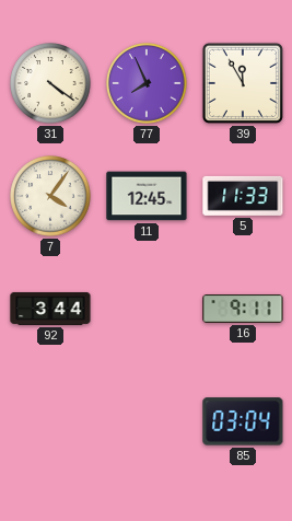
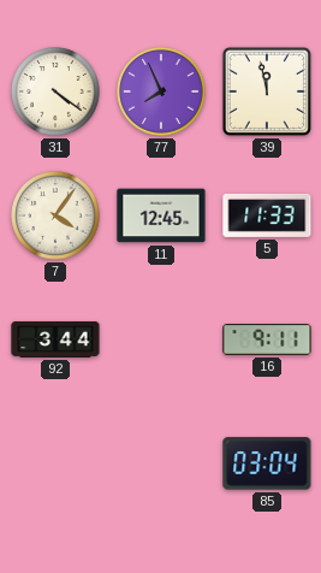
39: 11:55 -> 11:58
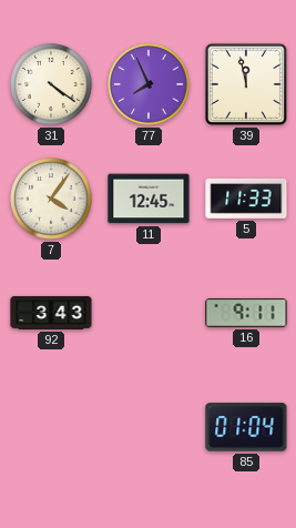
92: 3:44 -> 3:43
85: 03:04 -> 01:04
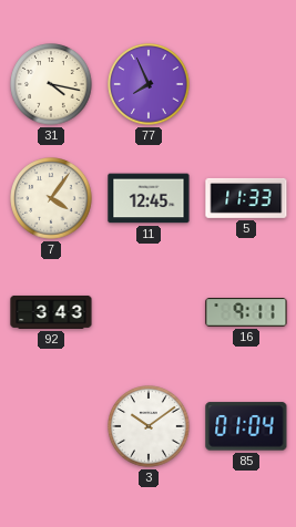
31: 4:21 -> 4:17
39: 11:58 -> none
3: none -> 10:09
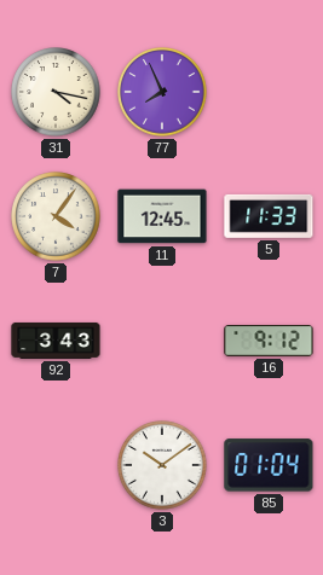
16: 9:11 -> 9:12
